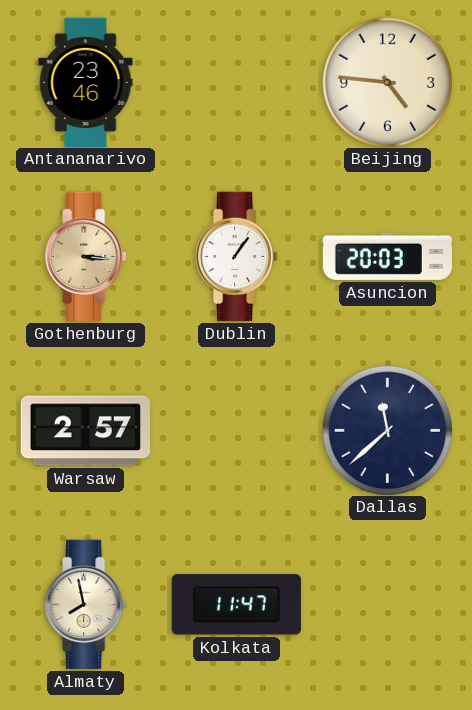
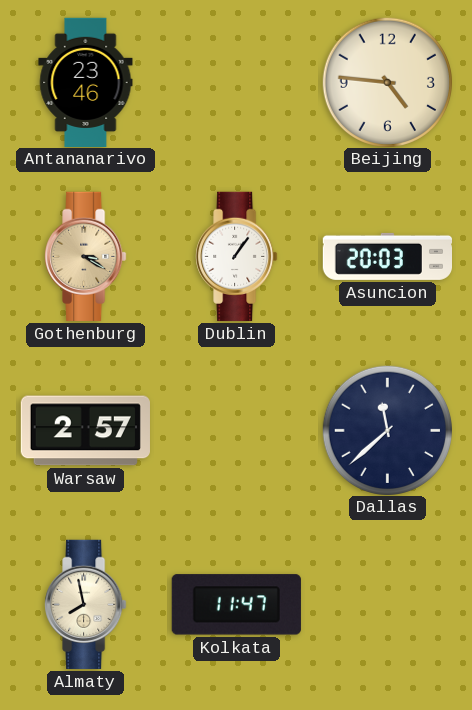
Gothenburg: 3:16 -> 3:20
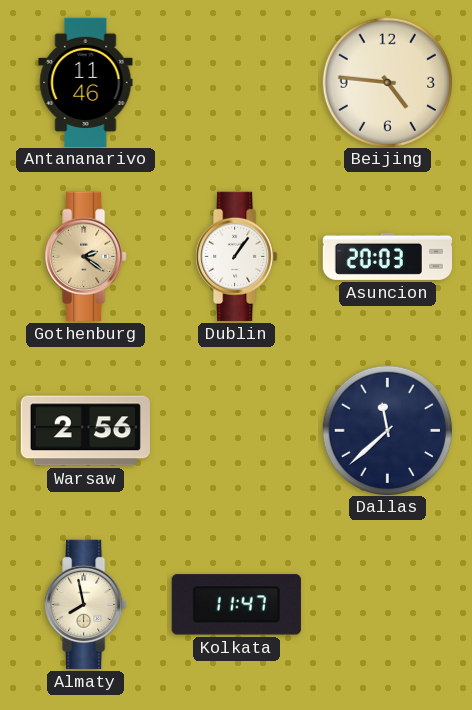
Antananarivo: 23:46 -> 11:46
Gothenburg: 3:20 -> 2:21
Warsaw: 2:57 -> 2:56
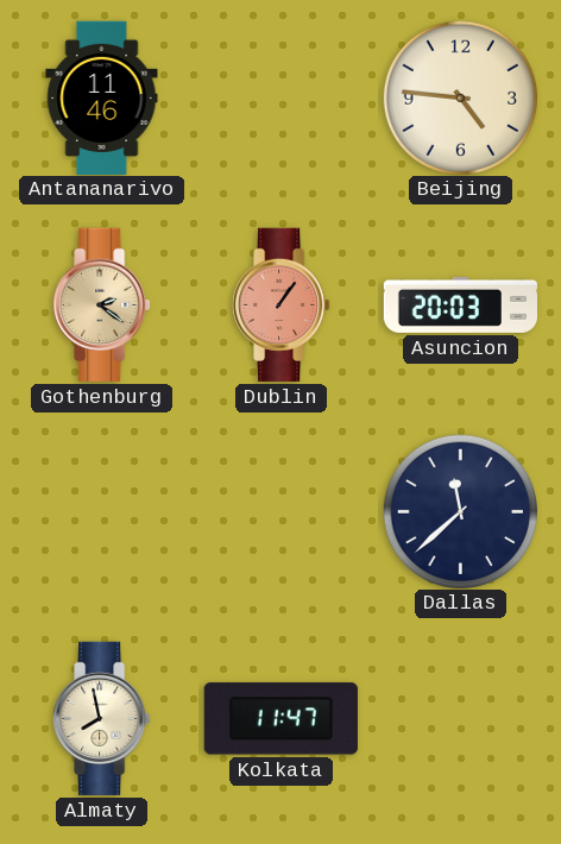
Dublin dial: white -> salmon
Warsaw: 2:56 -> none
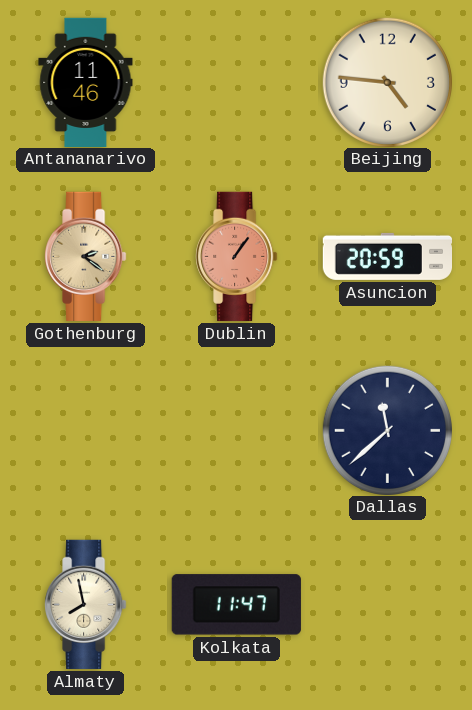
Asuncion: 20:03 -> 20:59
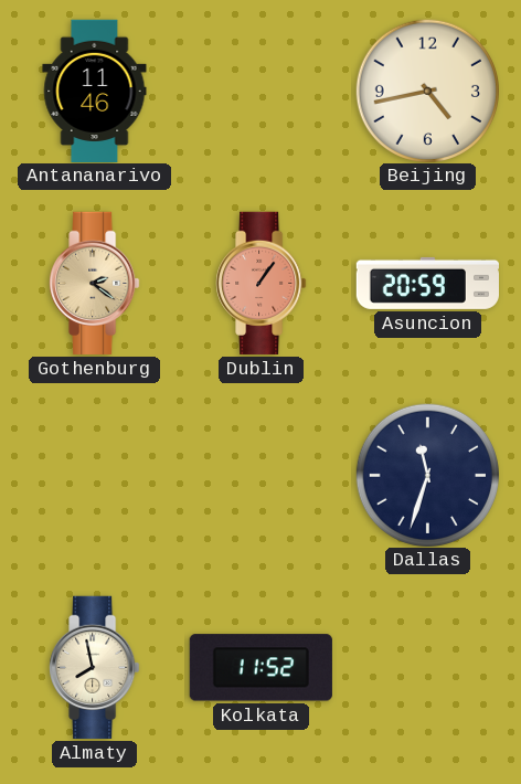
Beijing: 4:46 -> 4:43
Dallas: 11:38 -> 11:33
Kolkata: 11:47 -> 11:52
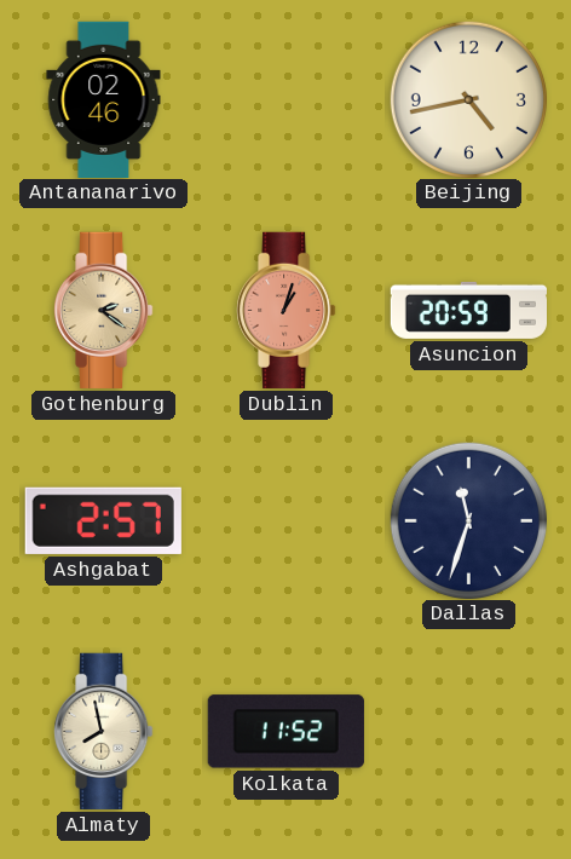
Antananarivo: 11:46 -> 02:46
Dublin: 1:06 -> 1:03
Ashgabat: none -> 2:57
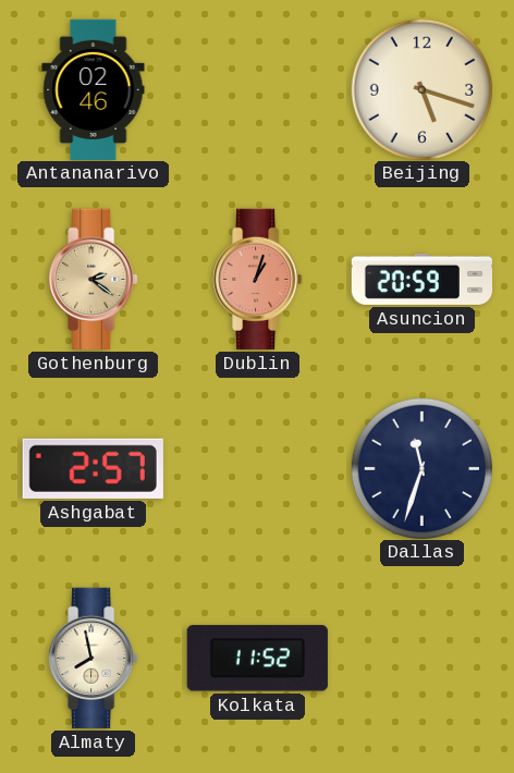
Beijing: 4:43 -> 5:18
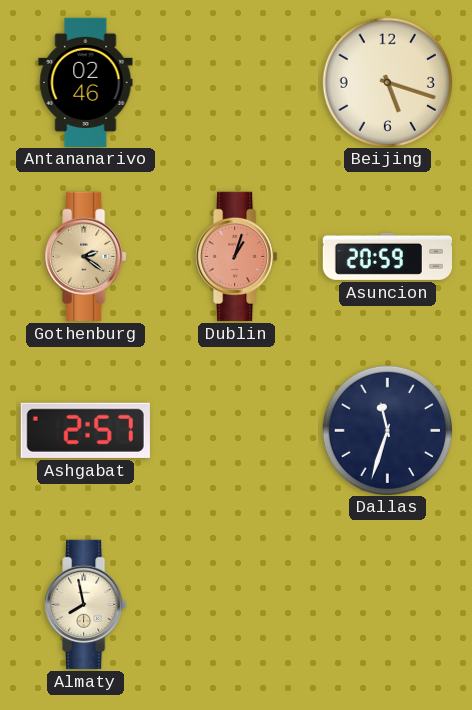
Kolkata: 11:52 -> none
